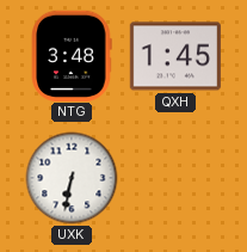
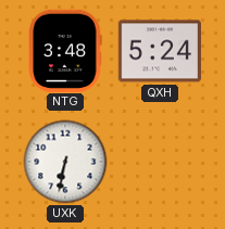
QXH: 1:45 -> 5:24
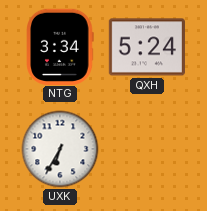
NTG: 3:48 -> 3:34
UXK: 6:32 -> 6:35
